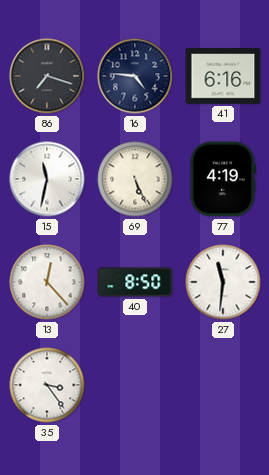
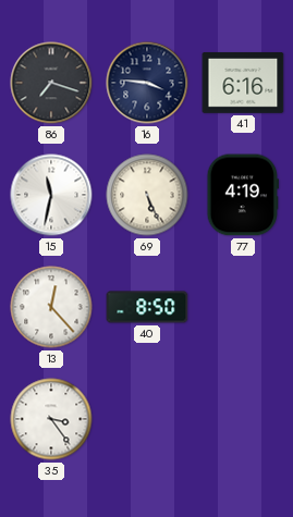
16: 4:46 -> 3:46
27: 11:31 -> none
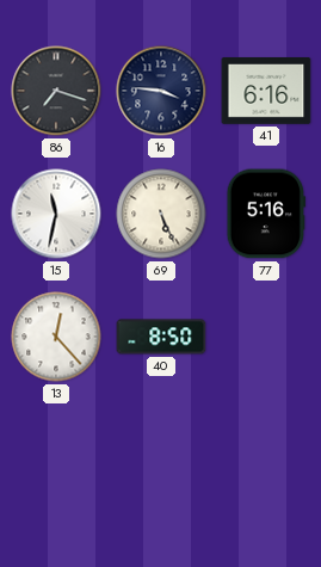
77: 4:19 -> 5:16
35: 3:24 -> none
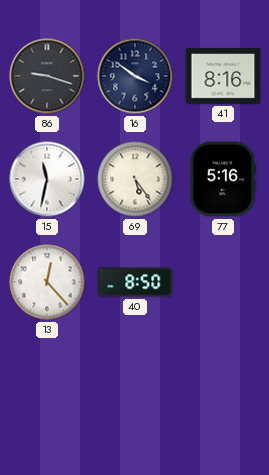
86: 7:18 -> 9:18
16: 3:46 -> 3:51
41: 6:16 -> 8:16
69: 5:26 -> 5:24
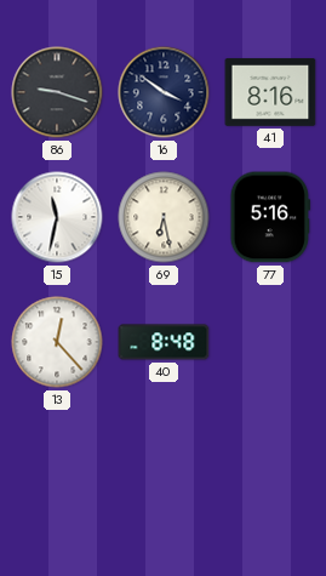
69: 5:24 -> 6:28
40: 8:50 -> 8:48
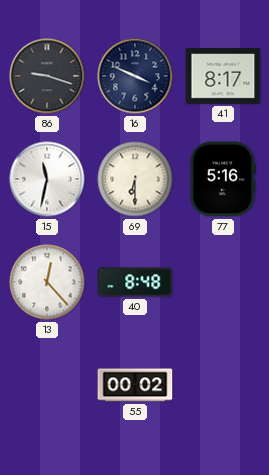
16: 3:51 -> 3:49
41: 8:16 -> 8:17
69: 6:28 -> 6:30
55: none -> 00:02
